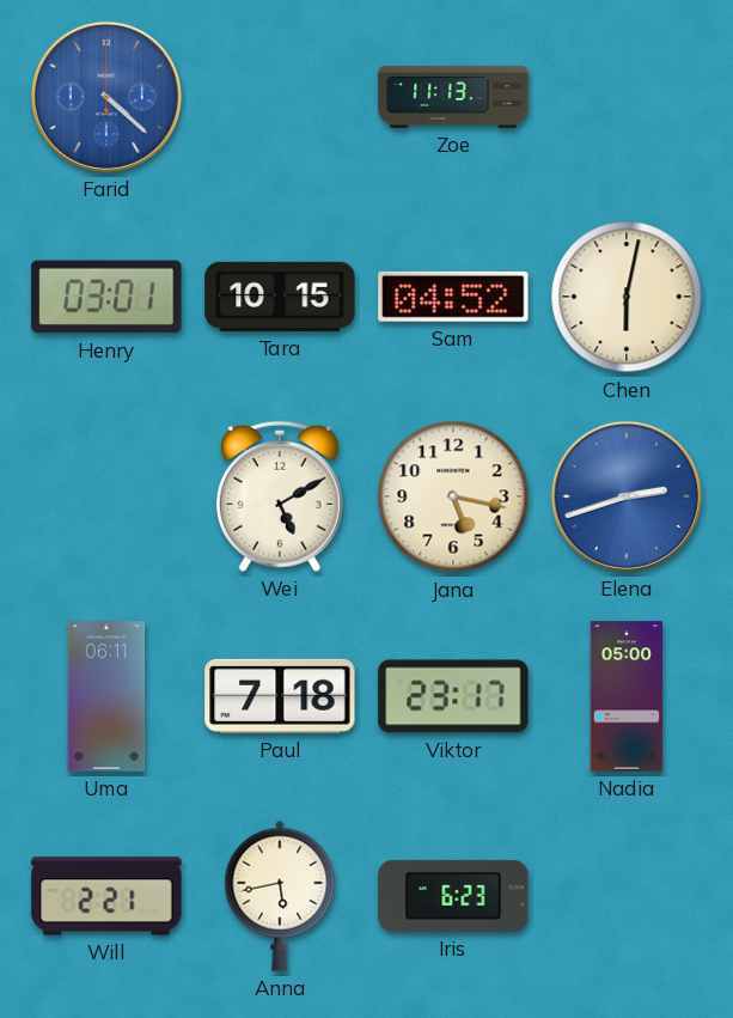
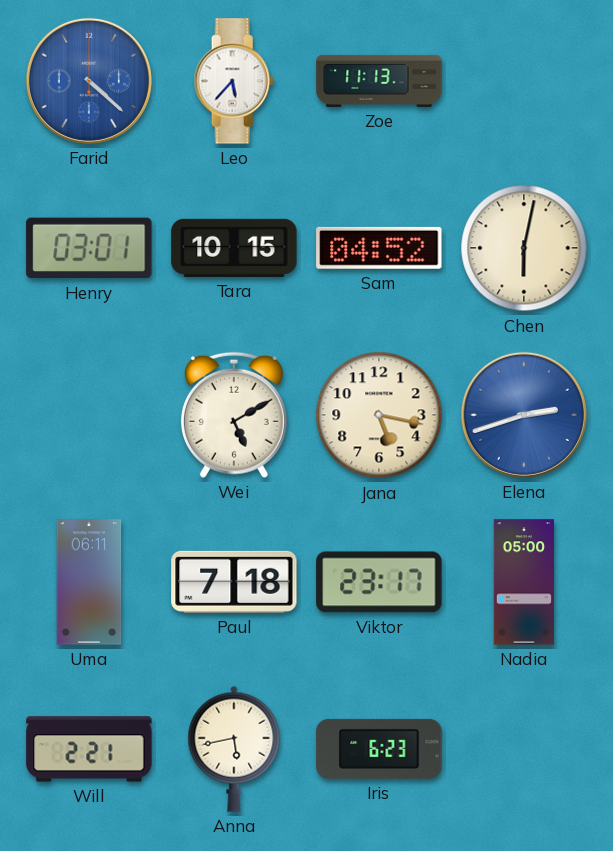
Leo: none -> 5:37
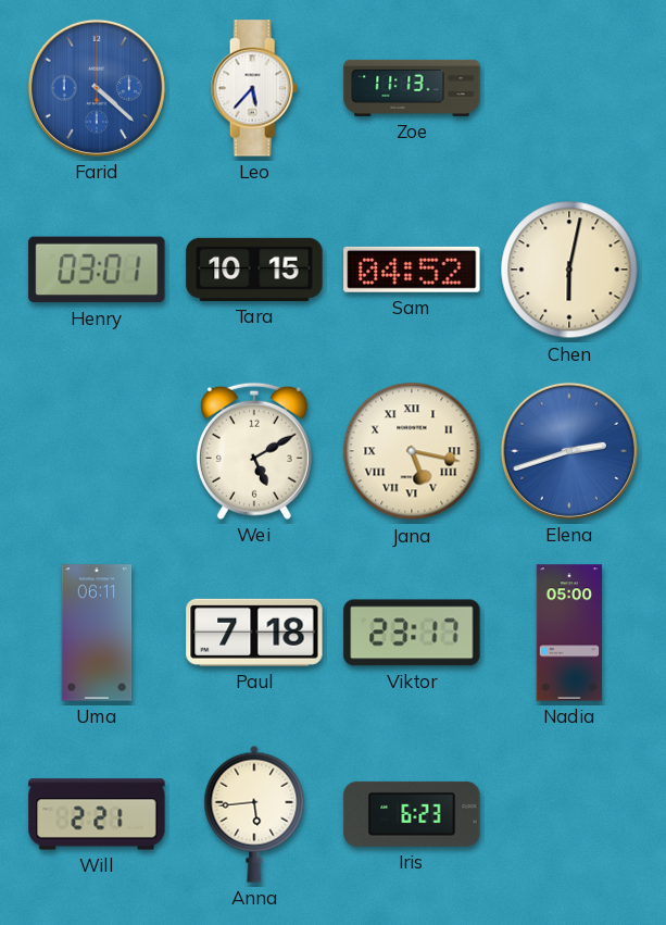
Jana numerals: Arabic -> Roman
Anna: 5:43 -> 5:44
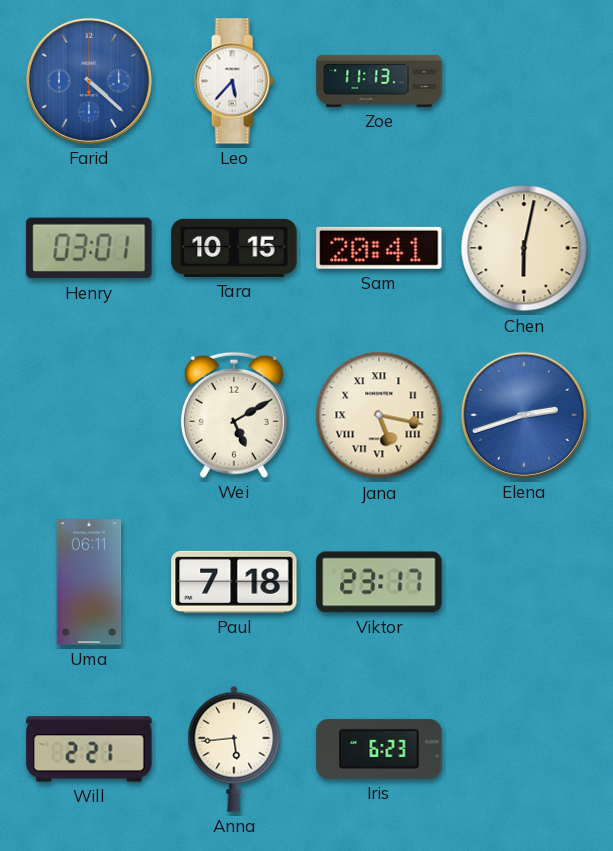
Sam: 04:52 -> 20:41
Nadia: 05:00 -> none
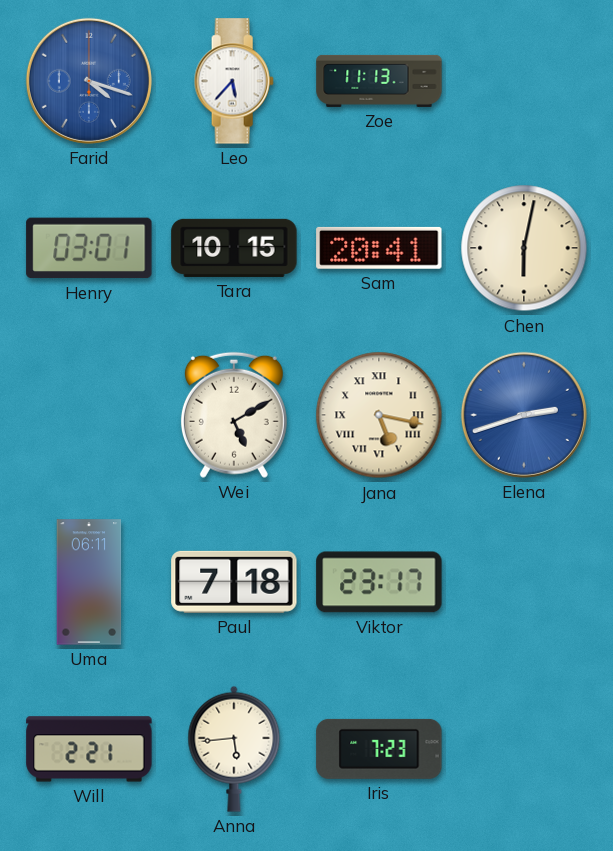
Farid: 4:22 -> 4:18
Iris: 6:23 -> 7:23
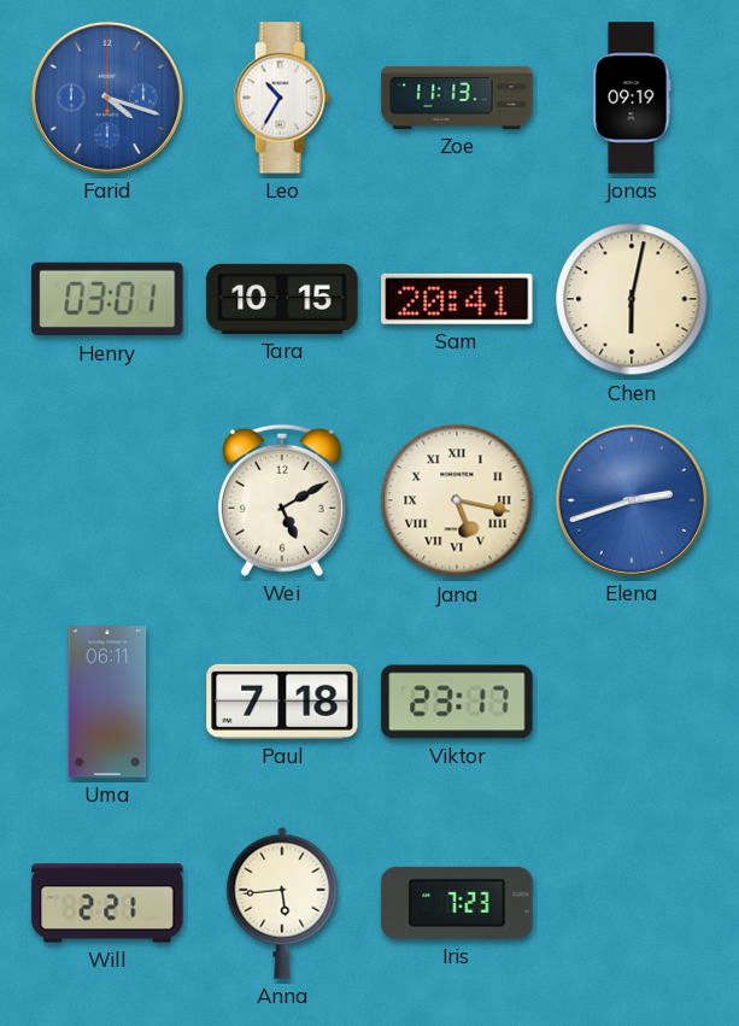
Leo: 5:37 -> 10:35
Jonas: none -> 09:19
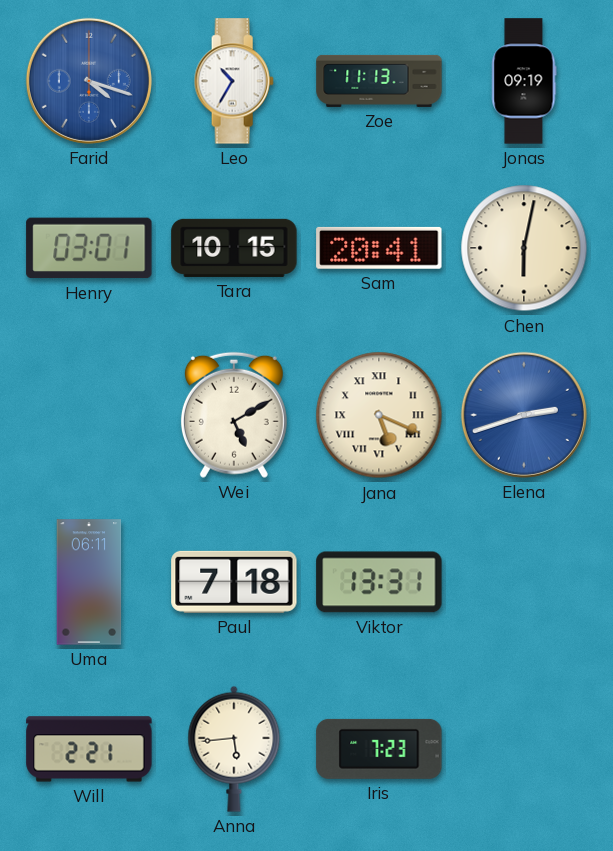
Jana: 5:17 -> 5:19
Viktor: 23:17 -> 13:31
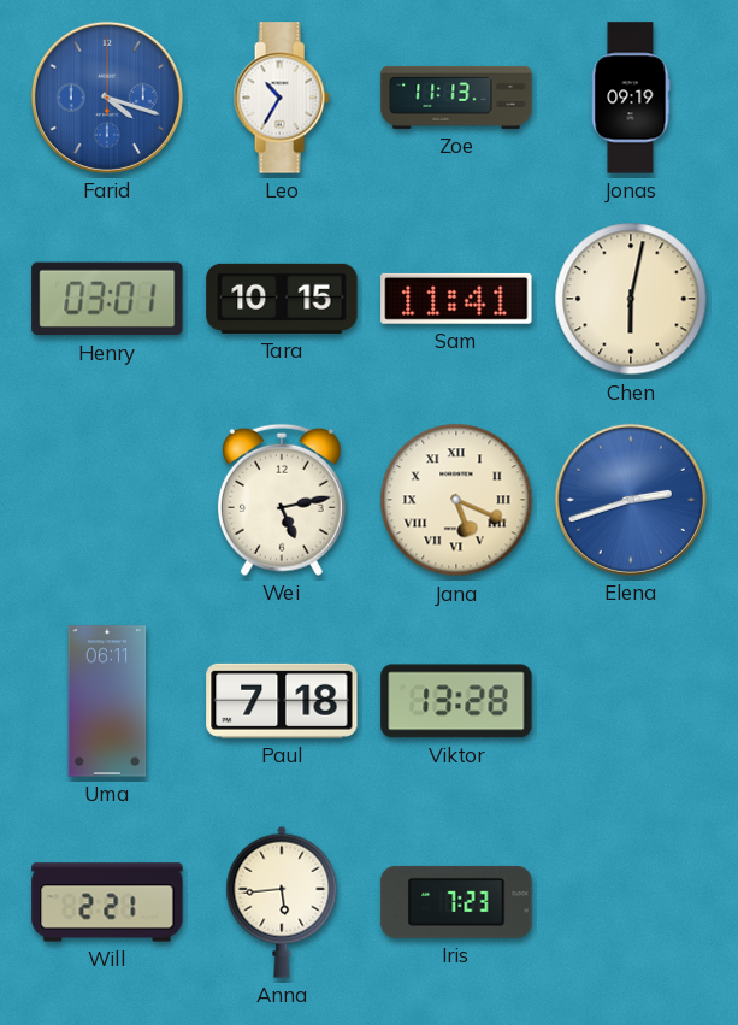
Sam: 20:41 -> 11:41
Wei: 5:10 -> 5:13
Viktor: 13:31 -> 13:28
